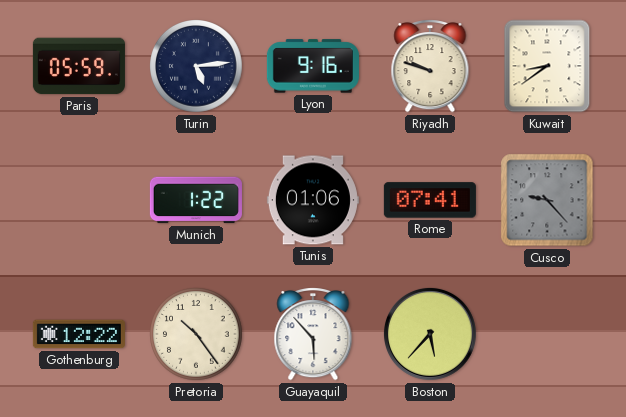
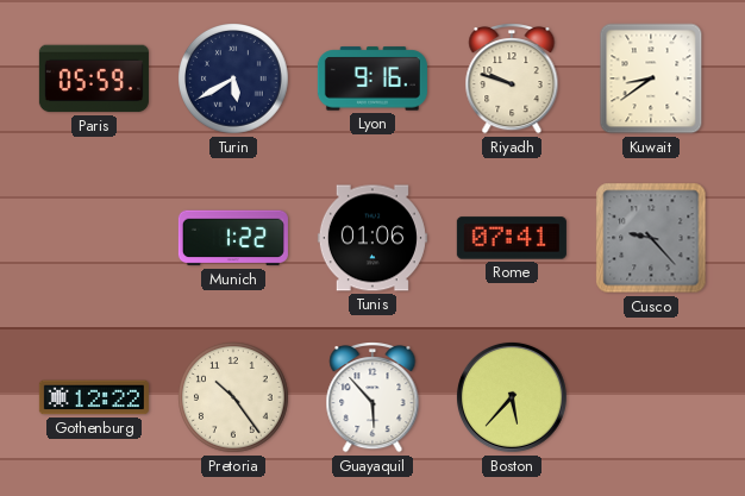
Turin: 5:14 -> 5:40
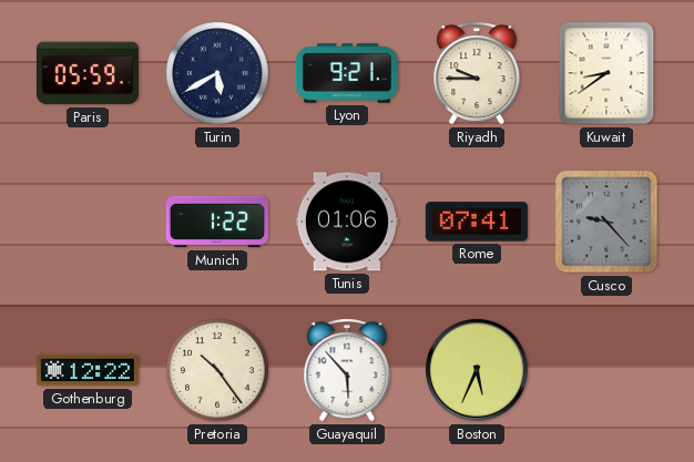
Lyon: 9:16 -> 9:21
Riyadh: 9:48 -> 9:45
Boston: 5:37 -> 5:34
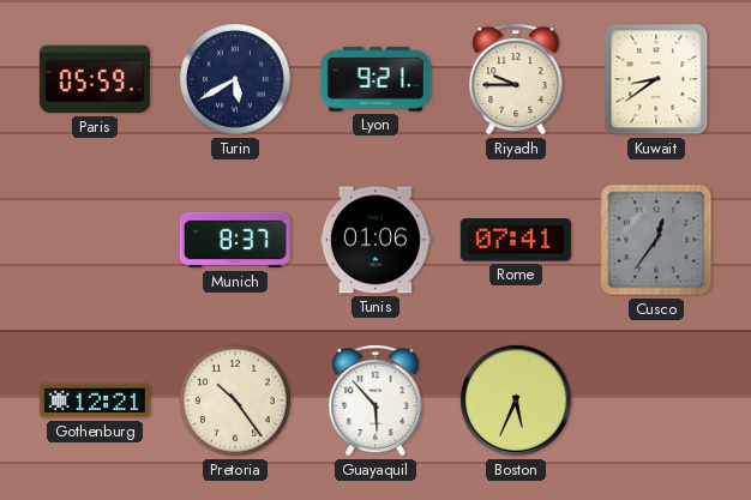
Munich: 1:22 -> 8:37
Cusco: 9:23 -> 12:36
Gothenburg: 12:22 -> 12:21
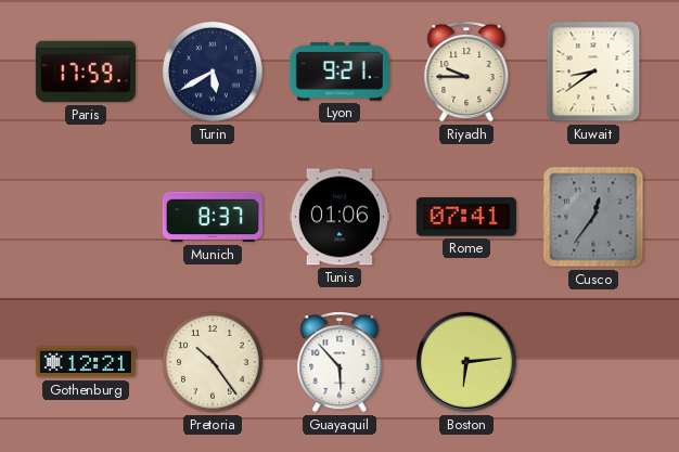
Paris: 05:59 -> 17:59
Boston: 5:34 -> 6:14
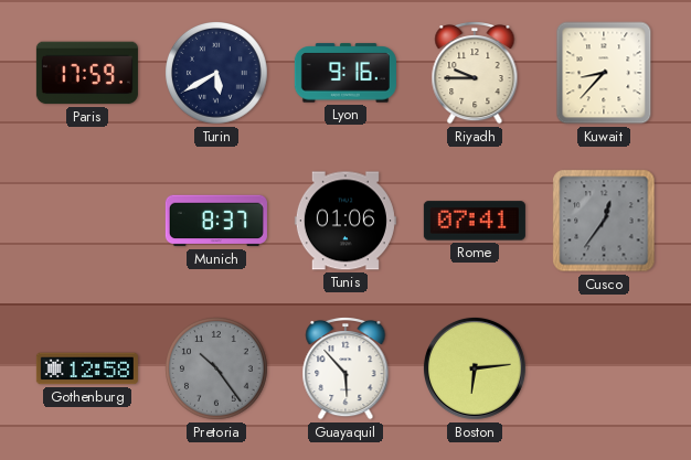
Lyon: 9:21 -> 9:16
Kuwait: 8:39 -> 8:37
Gothenburg: 12:21 -> 12:58
Pretoria dial: cream -> grey
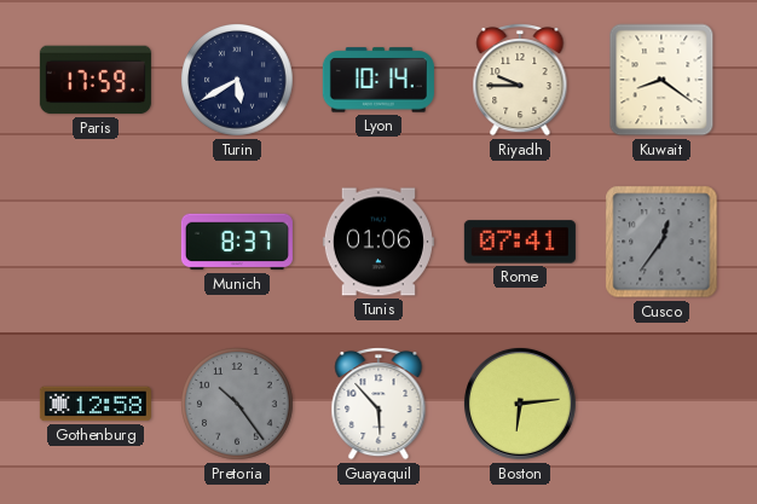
Lyon: 9:16 -> 10:14
Kuwait: 8:37 -> 8:21
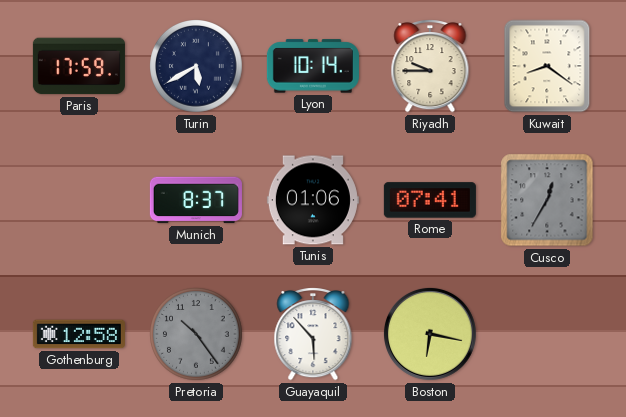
Cusco: 12:36 -> 12:35
Boston: 6:14 -> 6:17
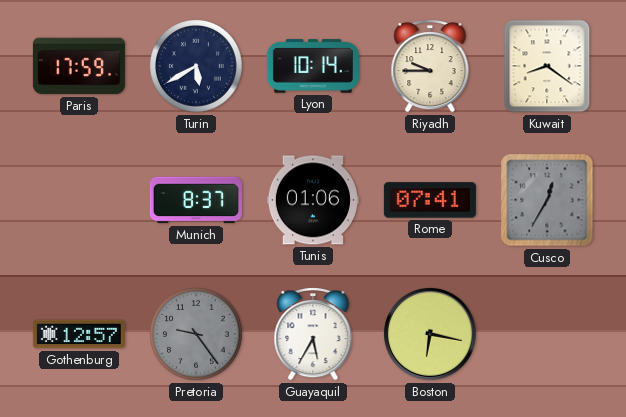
Gothenburg: 12:58 -> 12:57
Pretoria: 10:24 -> 9:24
Guayaquil: 5:53 -> 5:35
